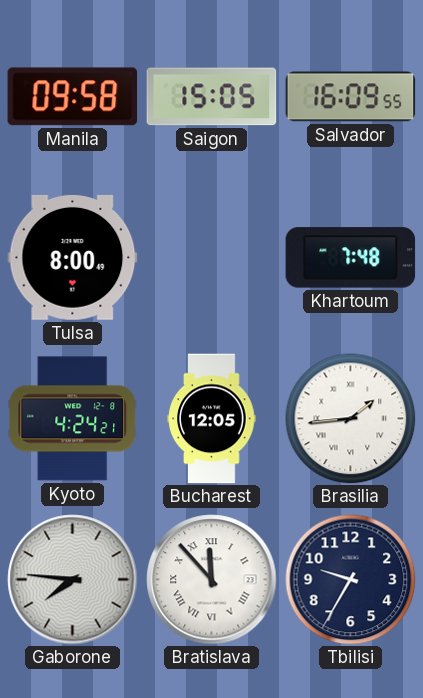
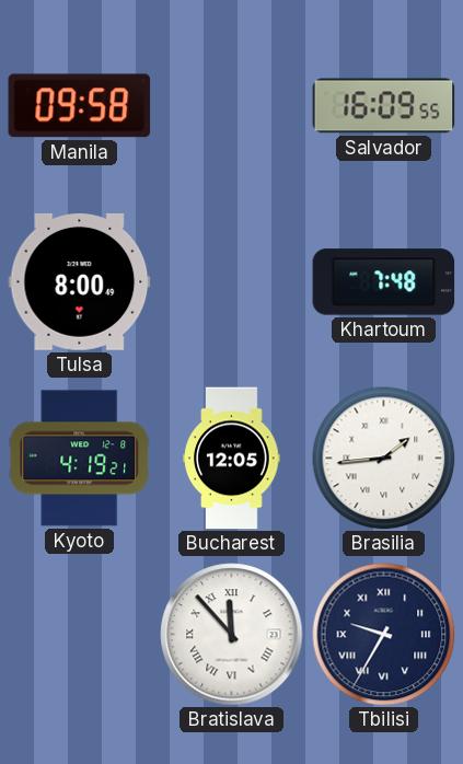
Saigon: 15:05 -> none
Kyoto: 4:24 -> 4:19
Gaborone: 7:46 -> none
Tbilisi numerals: Arabic -> Roman
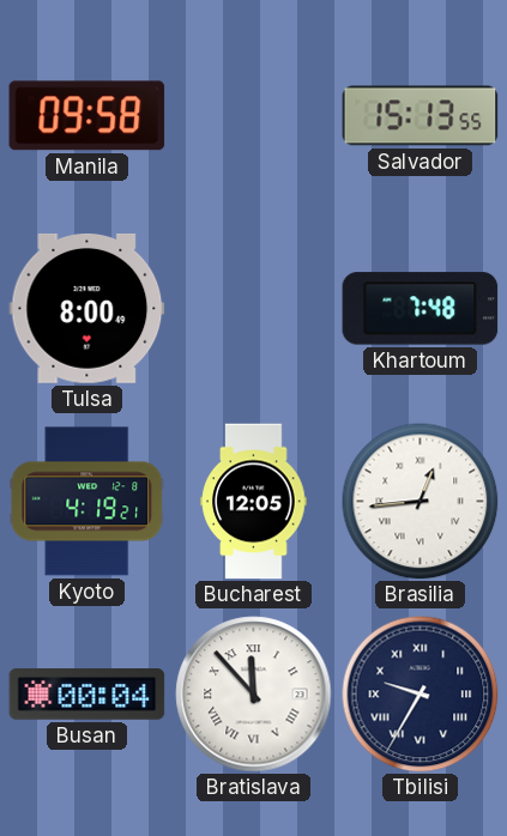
Salvador: 16:09 -> 15:13
Brasilia: 1:44 -> 12:44
Busan: none -> 00:04
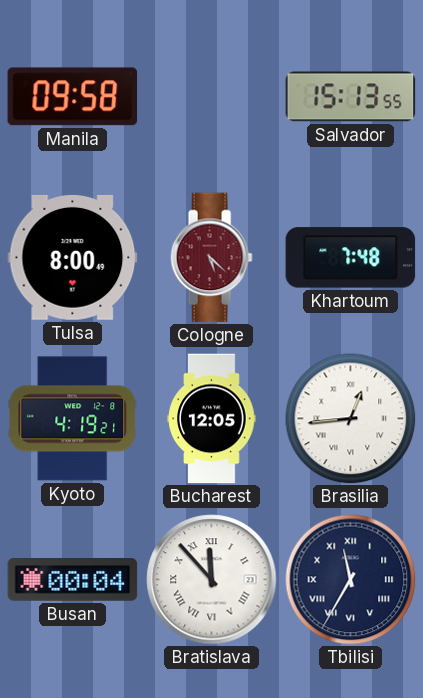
Cologne: none -> 5:22
Tbilisi: 9:35 -> 11:35
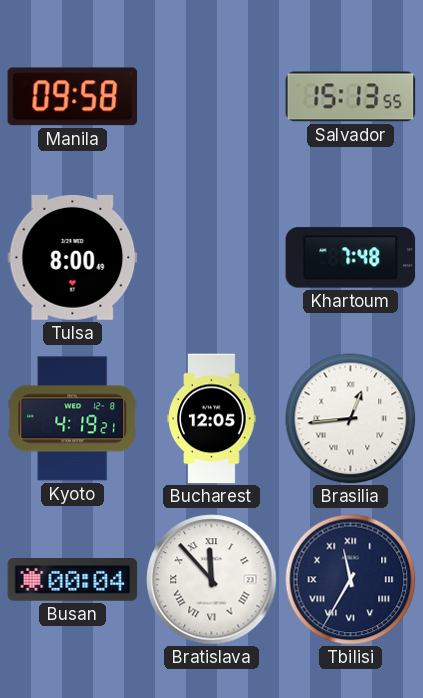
Cologne: 5:22 -> none
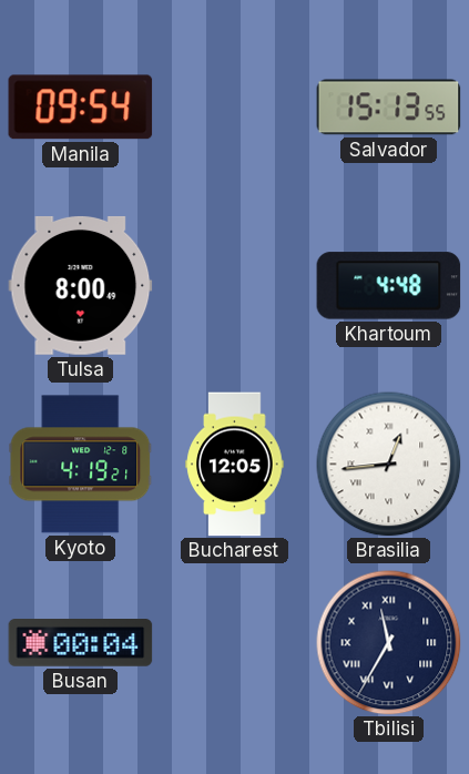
Manila: 09:58 -> 09:54
Khartoum: 7:48 -> 4:48
Bratislava: 11:53 -> none
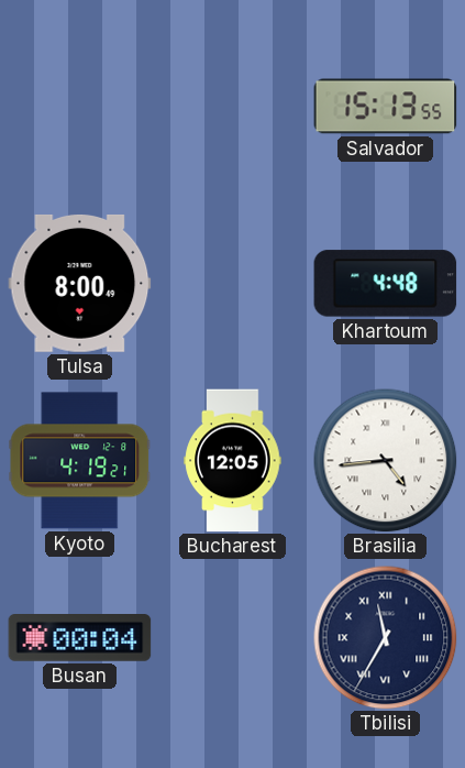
Manila: 09:54 -> none
Brasilia: 12:44 -> 4:44
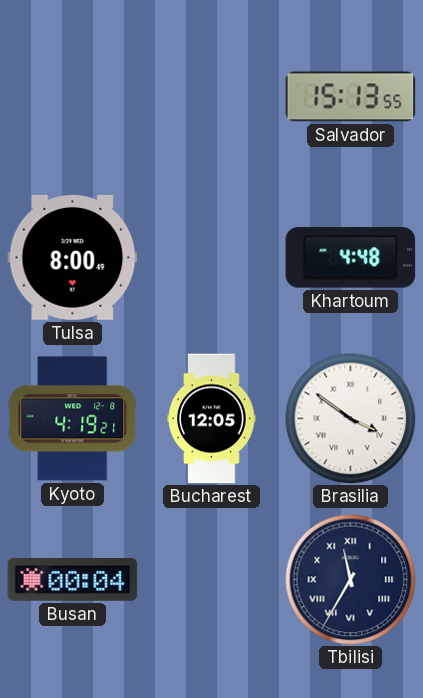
Brasilia: 4:44 -> 3:51
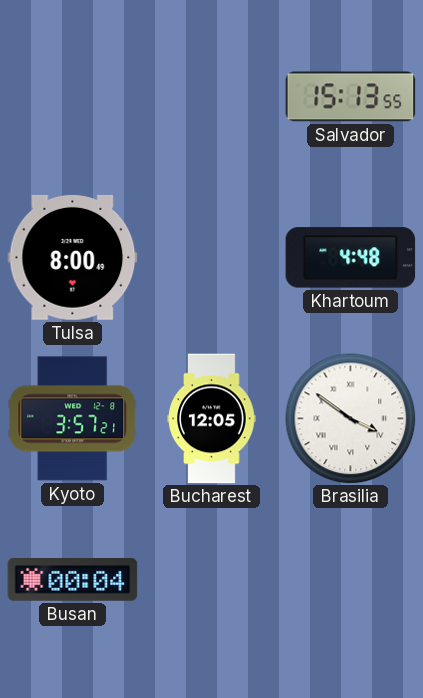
Kyoto: 4:19 -> 3:57
Tbilisi: 11:35 -> none
